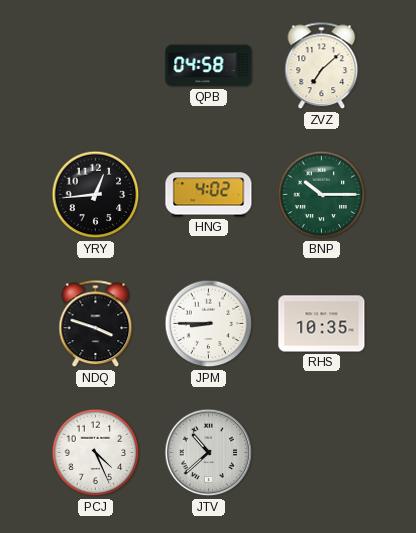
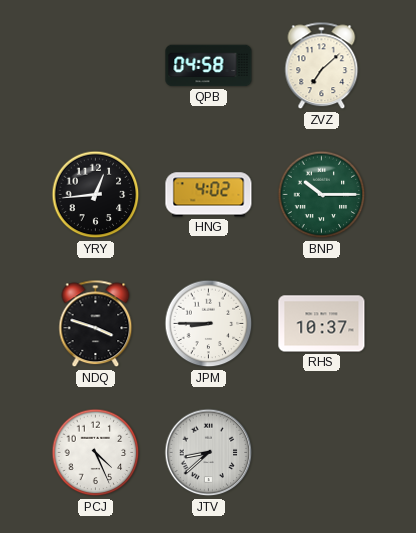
RHS: 10:35 -> 10:37
JTV: 10:38 -> 8:38
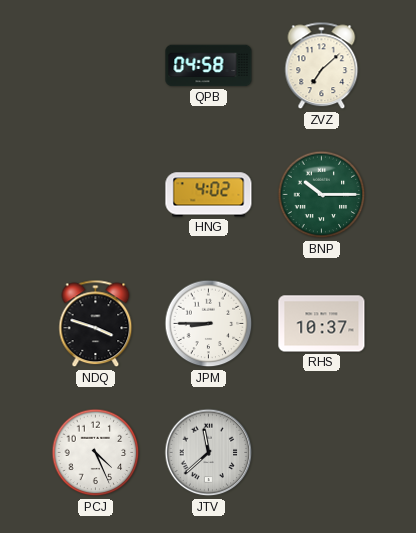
YRY: 12:44 -> none
JTV: 8:38 -> 11:38
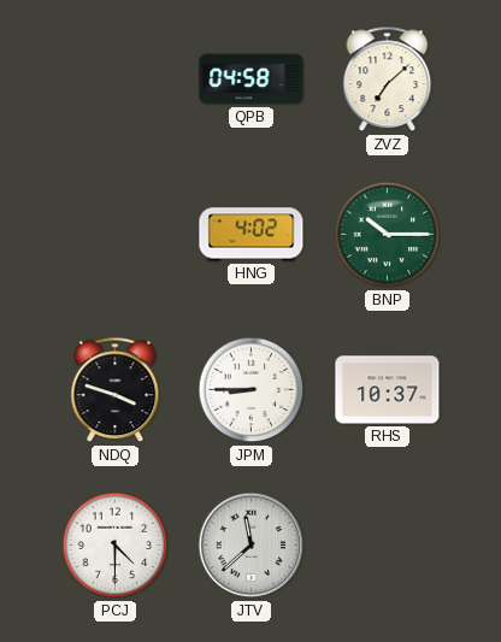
PCJ: 4:26 -> 4:30
